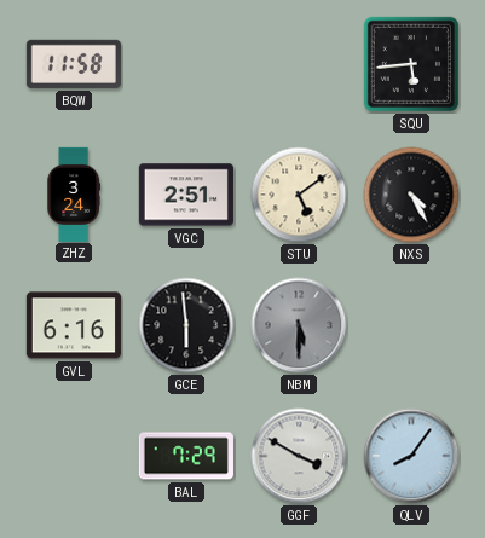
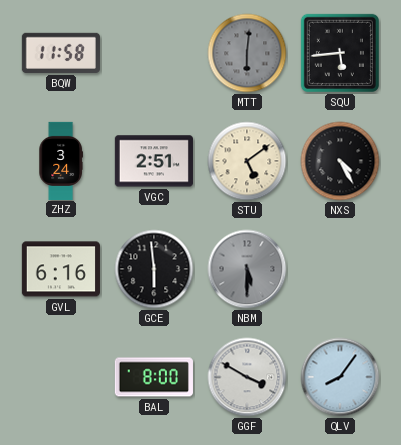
MTT: none -> 6:01
BAL: 7:29 -> 8:00
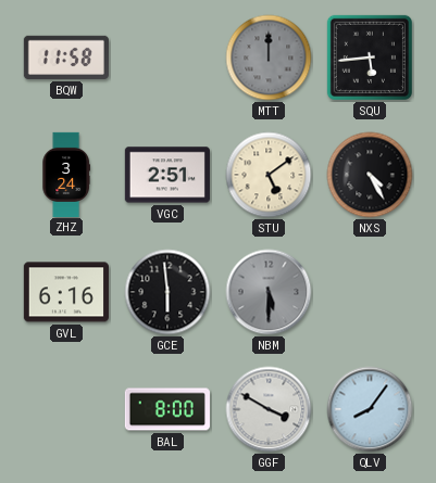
MTT: 6:01 -> 12:00
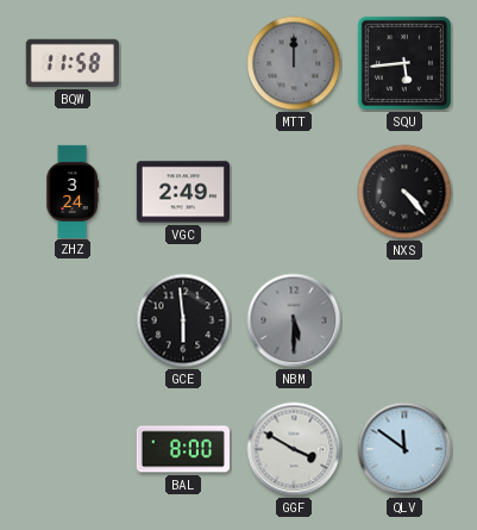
VGC: 2:51 -> 2:49
STU: 5:09 -> none
NXS: 4:25 -> 4:23
GVL: 6:16 -> none
QLV: 8:06 -> 11:51
